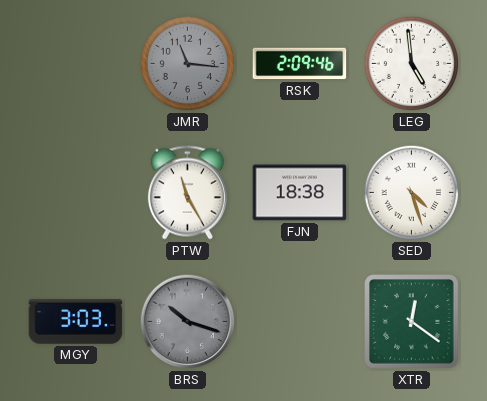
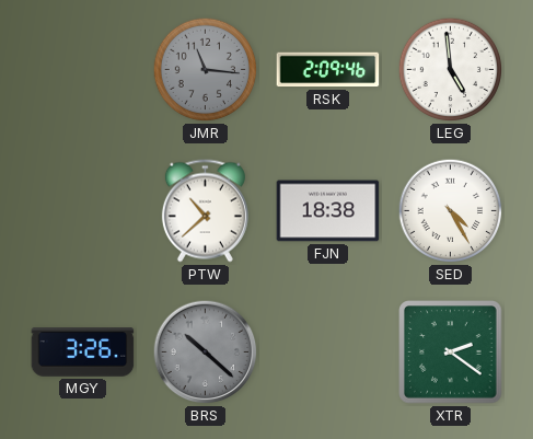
PTW: 11:25 -> 10:38
SED: 4:27 -> 4:25
MGY: 3:03 -> 3:26
BRS: 10:18 -> 10:22
XTR: 12:21 -> 2:21
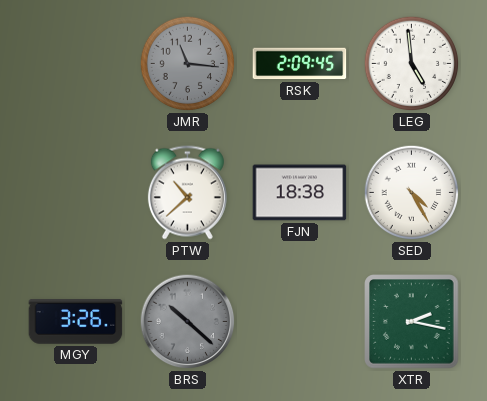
RSK: 2:09:46 -> 2:09:45
XTR: 2:21 -> 2:17
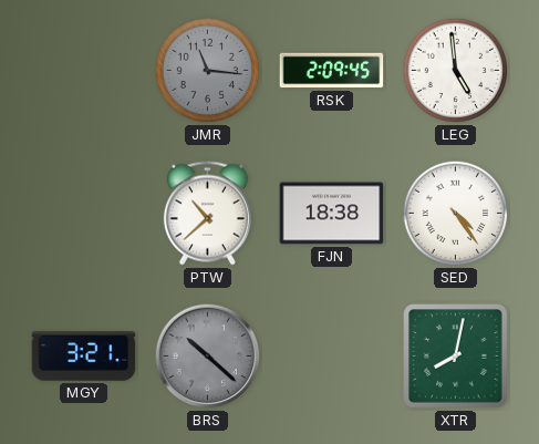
SED: 4:25 -> 4:24
MGY: 3:26 -> 3:21
XTR: 2:17 -> 8:02
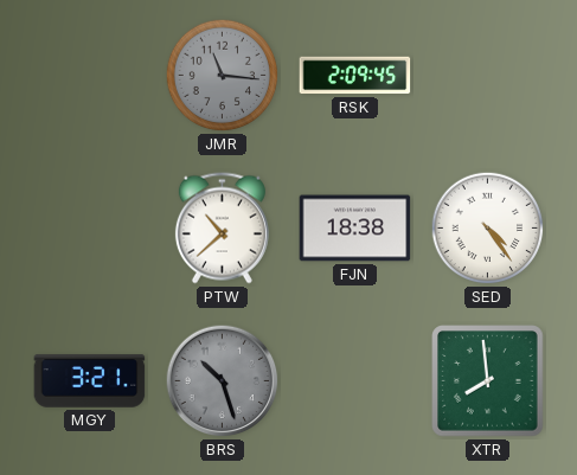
LEG: 4:59 -> none
BRS: 10:22 -> 10:27
XTR: 8:02 -> 7:59
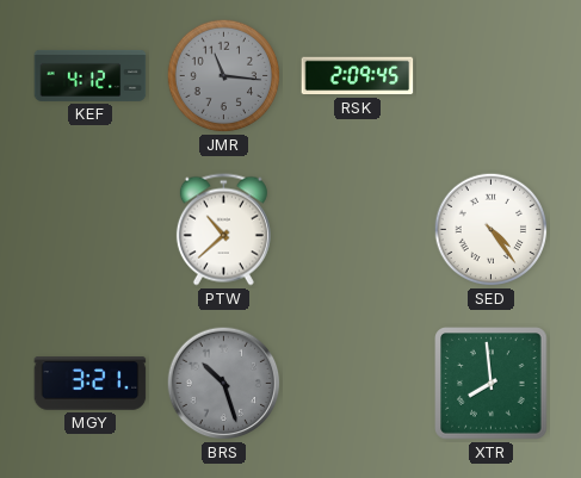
KEF: none -> 4:12
FJN: 18:38 -> none
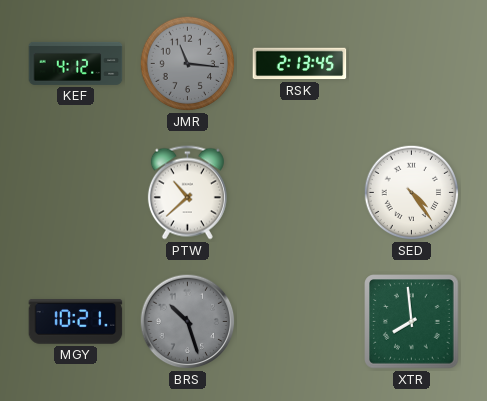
RSK: 2:09 -> 2:13
MGY: 3:21 -> 10:21
